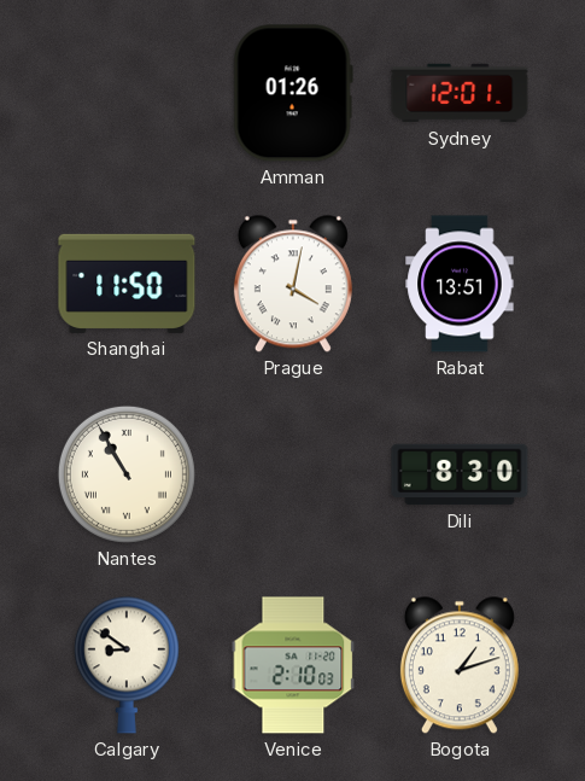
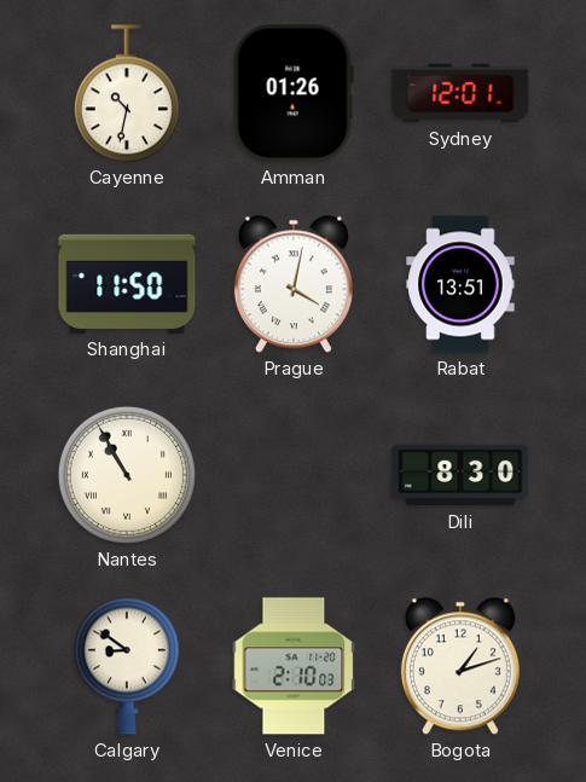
Cayenne: none -> 10:32
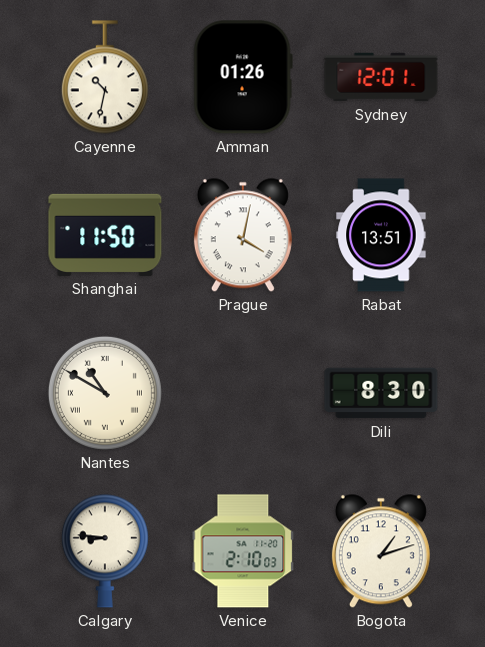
Nantes: 10:55 -> 10:50
Calgary: 8:51 -> 8:46
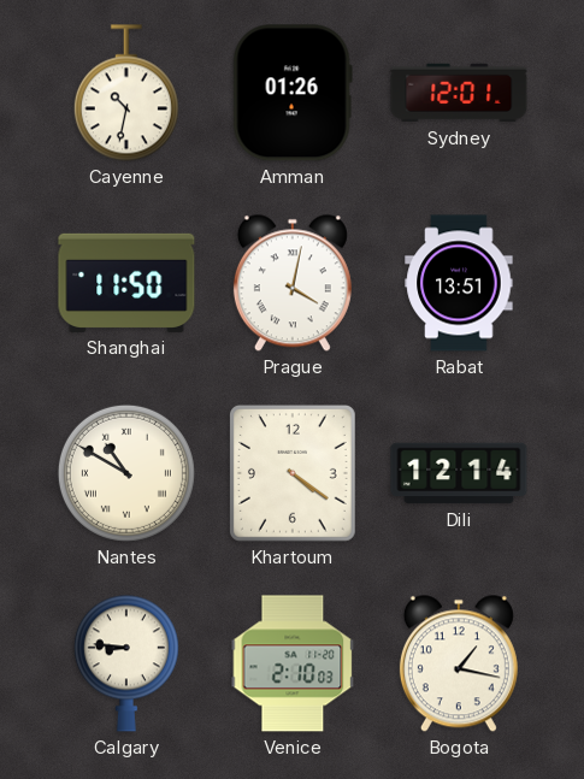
Khartoum: none -> 4:21
Dili: 8:30 -> 12:14
Bogota: 1:12 -> 1:17
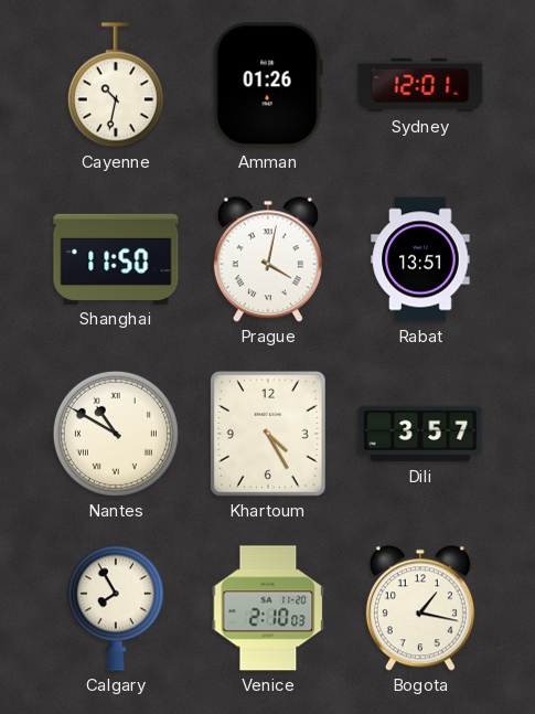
Khartoum: 4:21 -> 4:25
Dili: 12:14 -> 3:57
Calgary: 8:46 -> 7:55
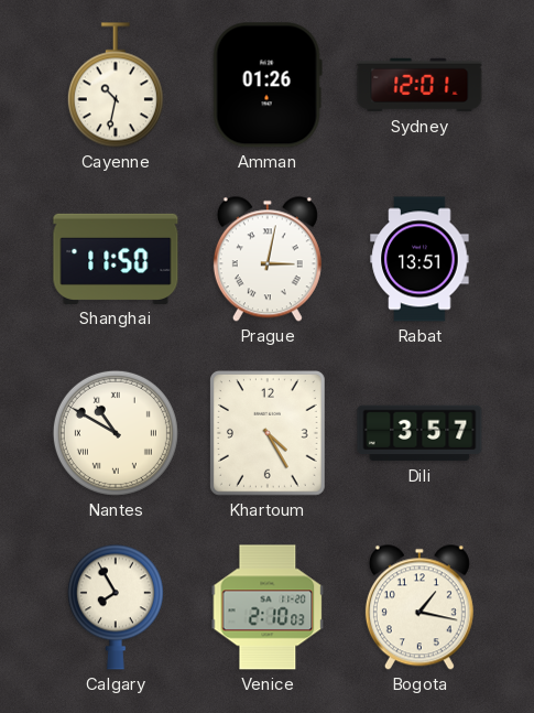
Prague: 4:02 -> 3:02
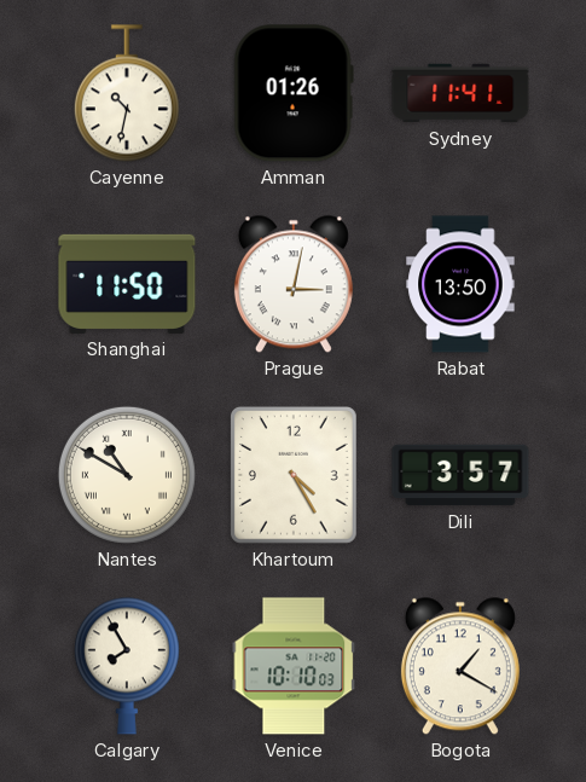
Sydney: 12:01 -> 11:41
Rabat: 13:51 -> 13:50
Venice: 2:10 -> 10:10
Bogota: 1:17 -> 1:20
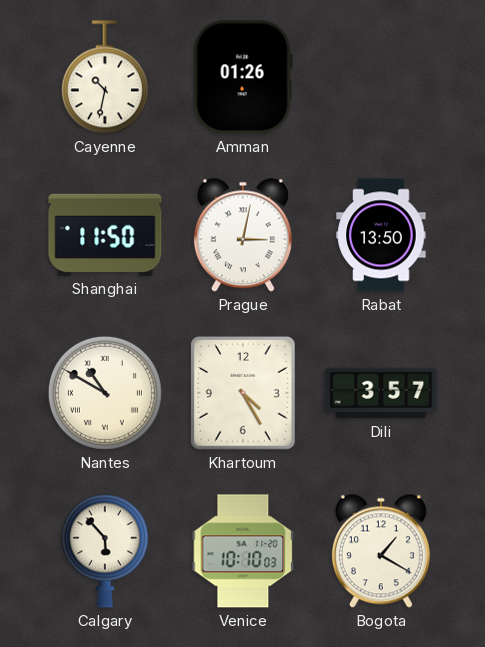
Sydney: 11:41 -> none
Calgary: 7:55 -> 5:53
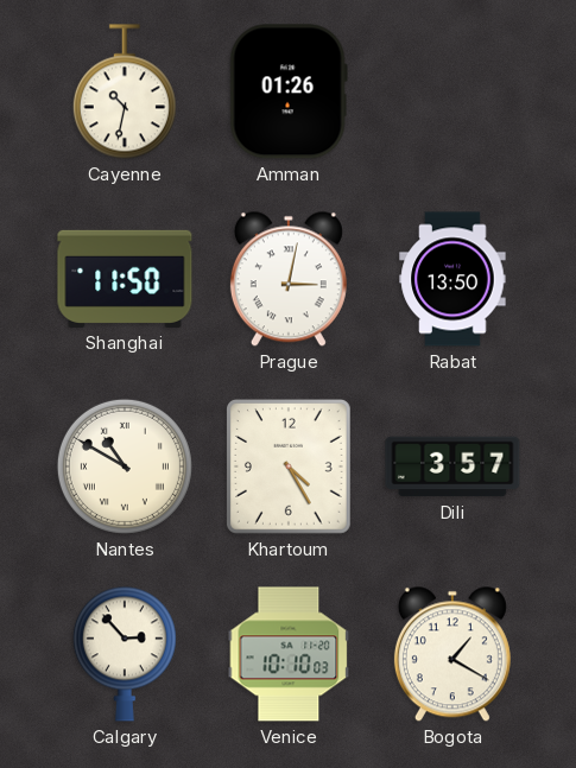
Calgary: 5:53 -> 2:53
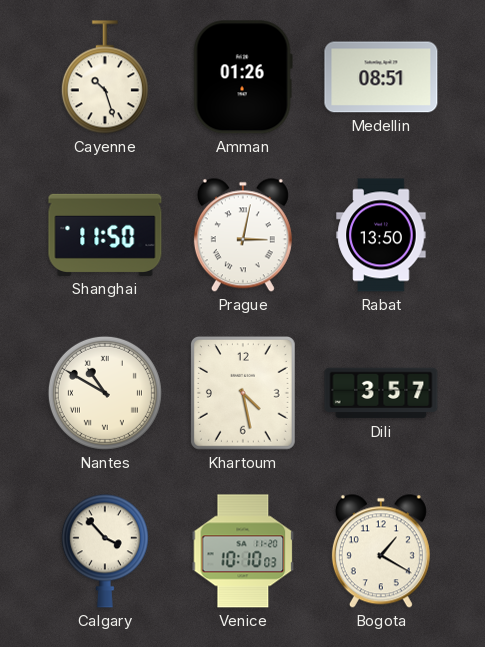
Cayenne: 10:32 -> 10:27
Medellin: none -> 08:51
Khartoum: 4:25 -> 4:28
Calgary: 2:53 -> 3:53
